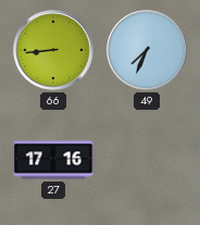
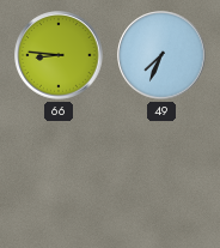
66: 8:44 -> 8:46
27: 17:16 -> none
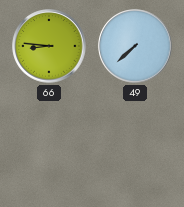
49: 7:34 -> 7:38
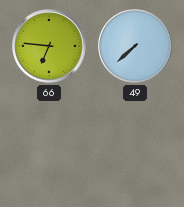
66: 8:46 -> 6:46
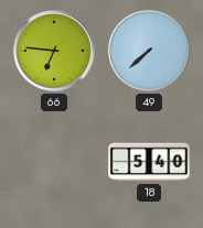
18: none -> 5:40
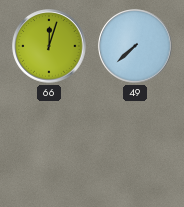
66: 6:46 -> 12:03
18: 5:40 -> none
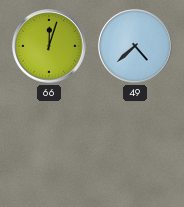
49: 7:38 -> 4:38
